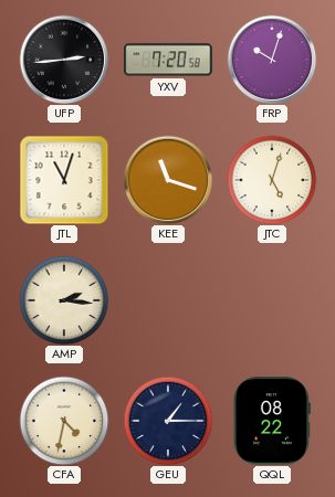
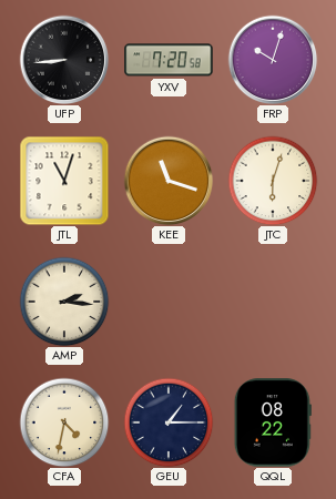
UFP: 2:44 -> 8:44
JTC: 5:03 -> 6:03
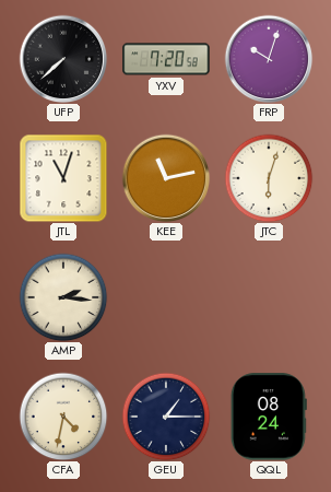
UFP: 8:44 -> 7:38
KEE: 11:18 -> 11:13
QQL: 08:22 -> 08:24
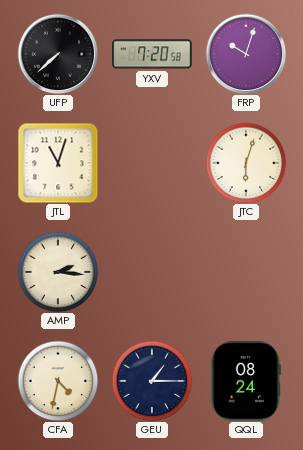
KEE: 11:13 -> none
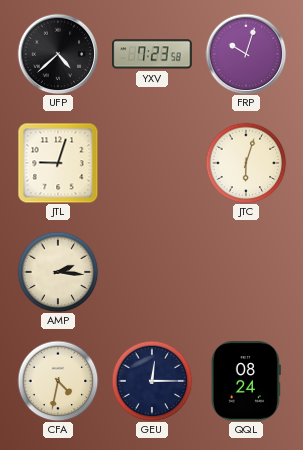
UFP: 7:38 -> 4:38
YXV: 7:20 -> 7:23
JTL: 11:03 -> 9:03
GEU: 1:15 -> 12:15
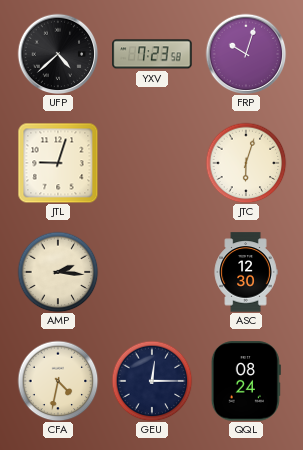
ASC: none -> 12:30
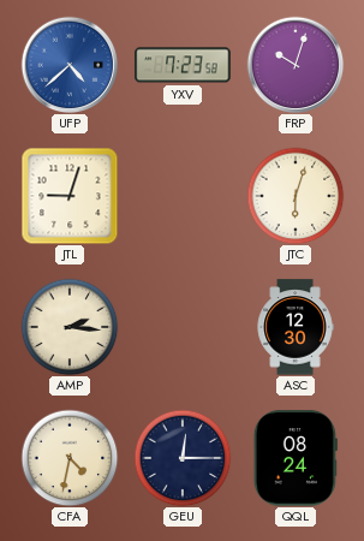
UFP dial: black -> blue
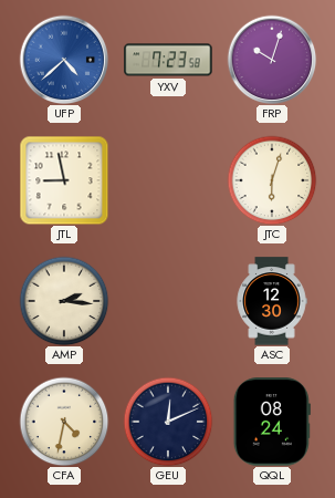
JTL: 9:03 -> 8:58
GEU: 12:15 -> 12:11
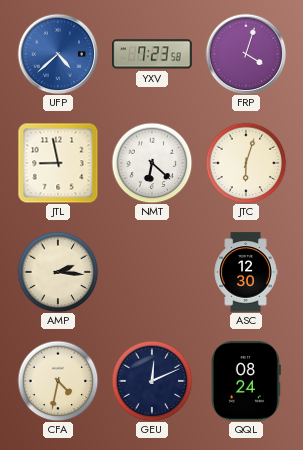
FRP: 10:03 -> 4:03
NMT: none -> 6:22
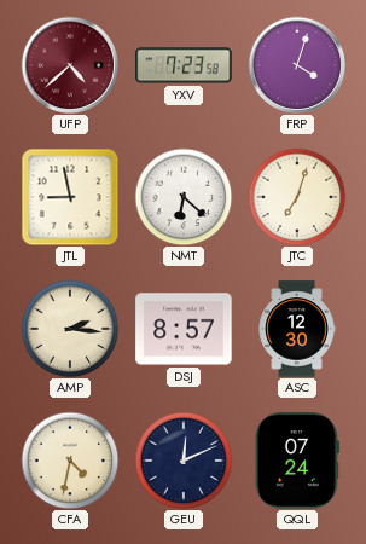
UFP dial: blue -> burgundy
JTC: 6:03 -> 7:03
DSJ: none -> 8:57
QQL: 08:24 -> 07:24
